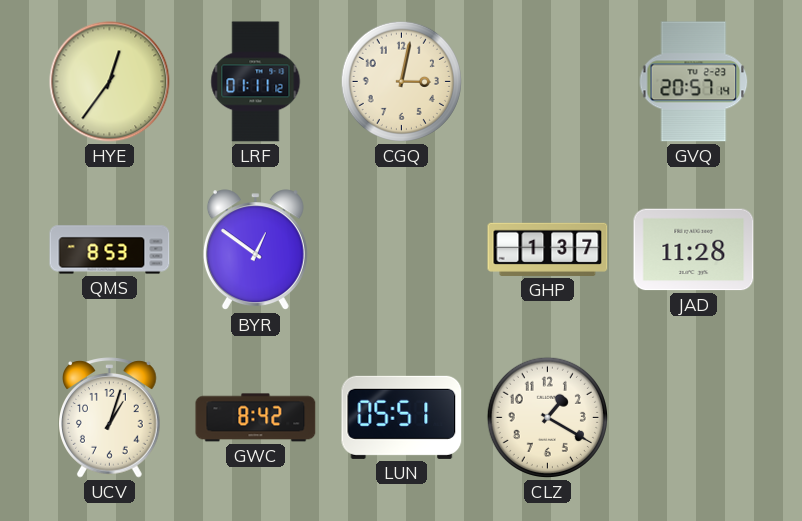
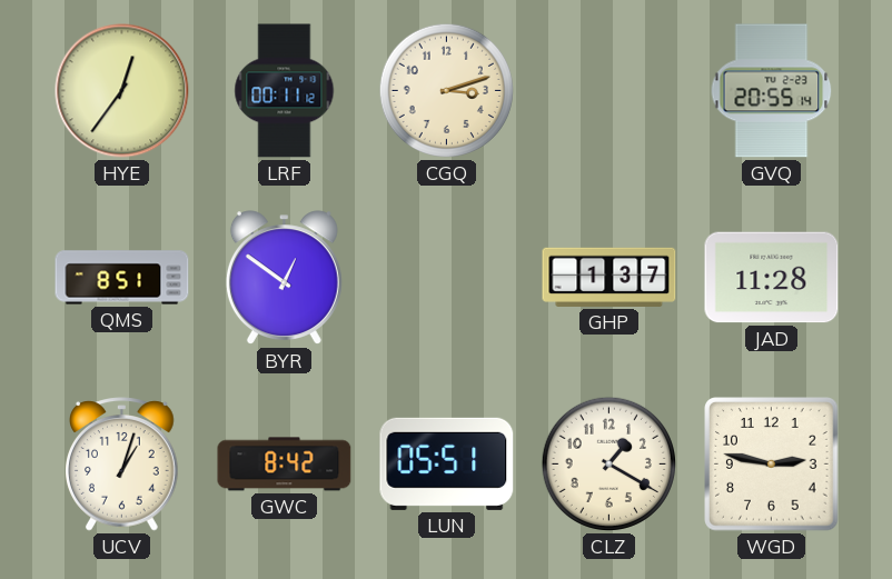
LRF: 01:11 -> 00:11
CGQ: 3:02 -> 3:12
GVQ: 20:57 -> 20:55
QMS: 8:53 -> 8:51
WGD: none -> 2:47
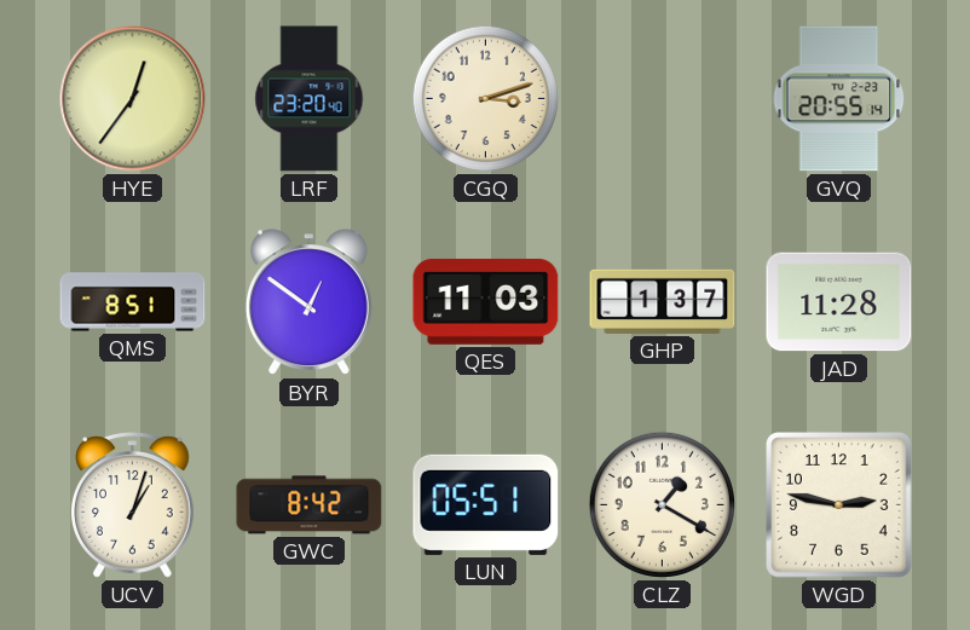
LRF: 00:11 -> 23:20
QES: none -> 11:03
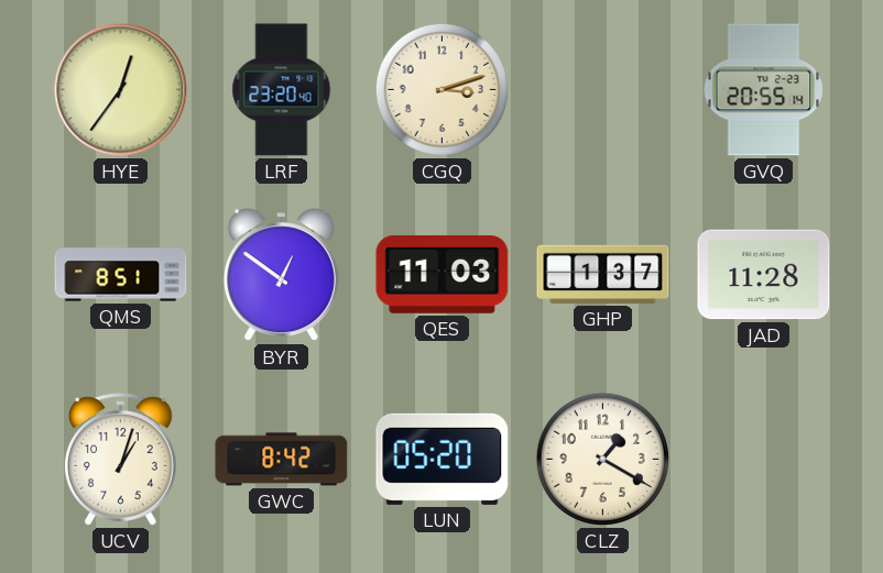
LUN: 05:51 -> 05:20
WGD: 2:47 -> none
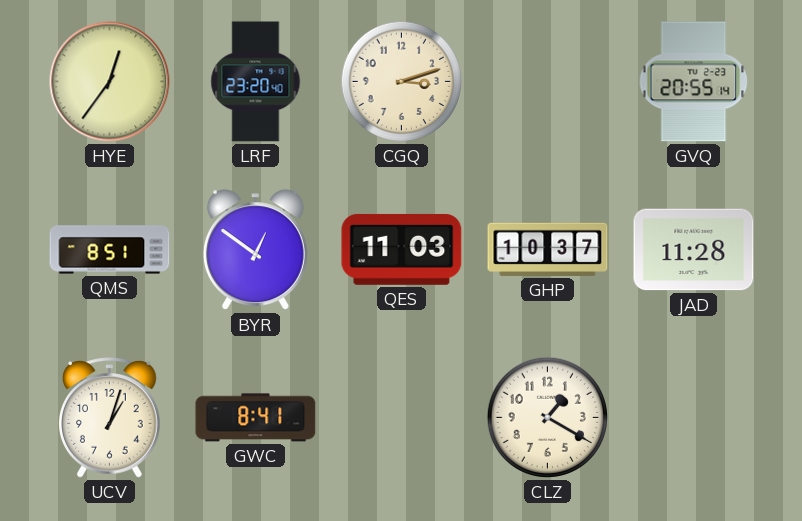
GHP: 1:37 -> 10:37
GWC: 8:42 -> 8:41
LUN: 05:20 -> none
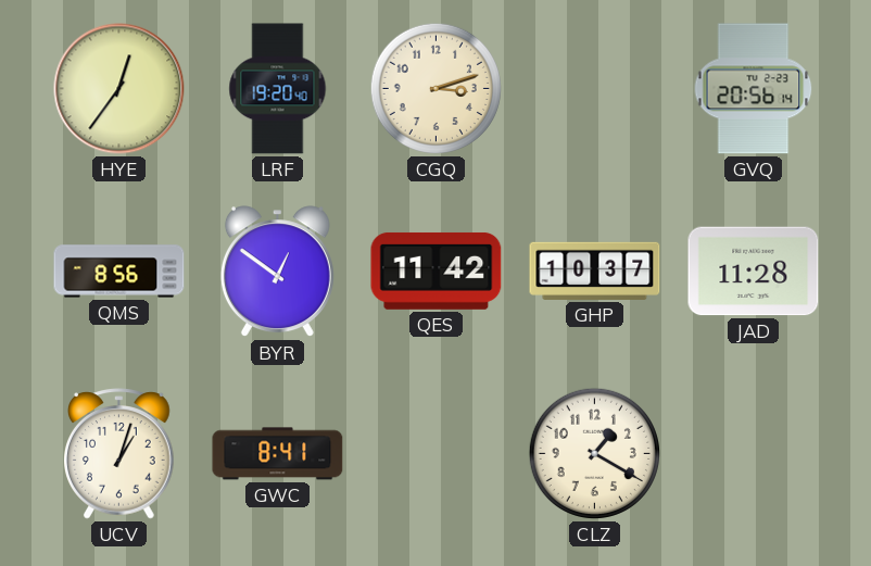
LRF: 23:20 -> 19:20
GVQ: 20:55 -> 20:56
QMS: 8:51 -> 8:56
QES: 11:03 -> 11:42
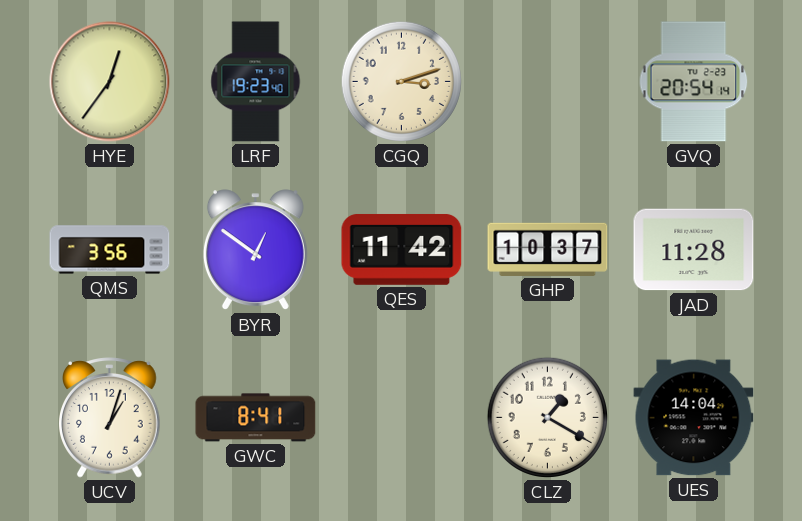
LRF: 19:20 -> 19:23
GVQ: 20:56 -> 20:54
QMS: 8:56 -> 3:56
UES: none -> 14:04
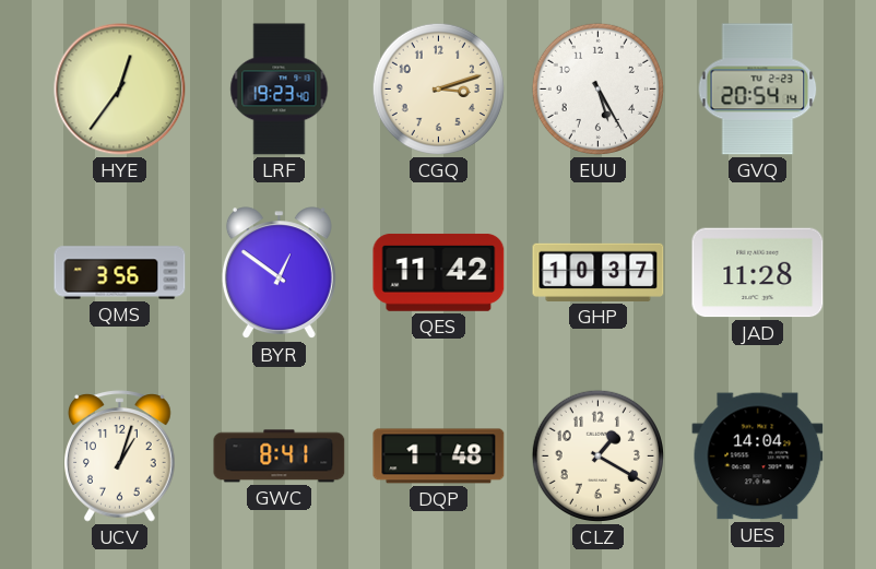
EUU: none -> 5:25
DQP: none -> 1:48
